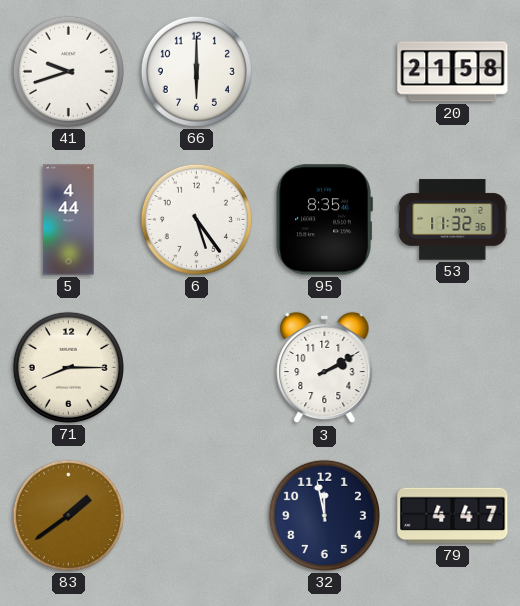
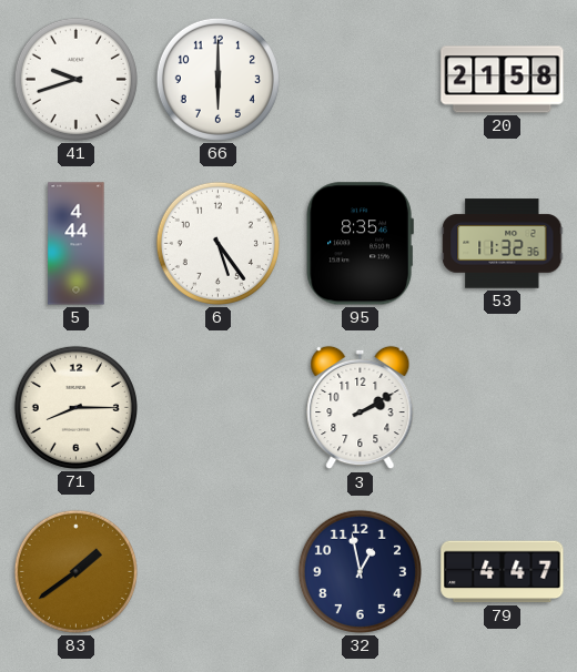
32: 11:58 -> 12:58
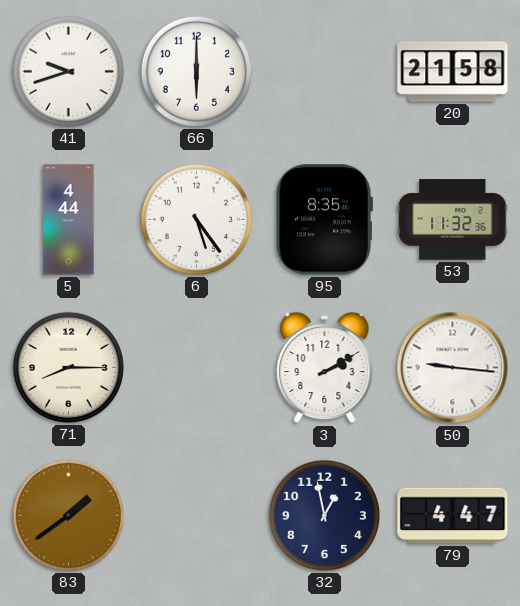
50: none -> 9:16
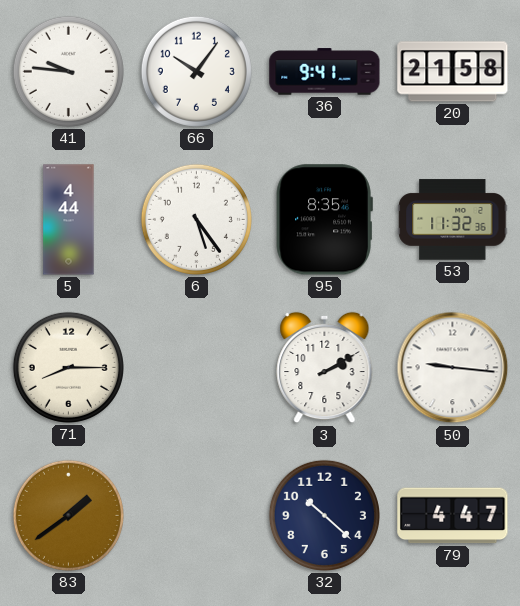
41: 9:42 -> 9:46
66: 6:00 -> 10:06
36: none -> 9:41
32: 12:58 -> 10:22
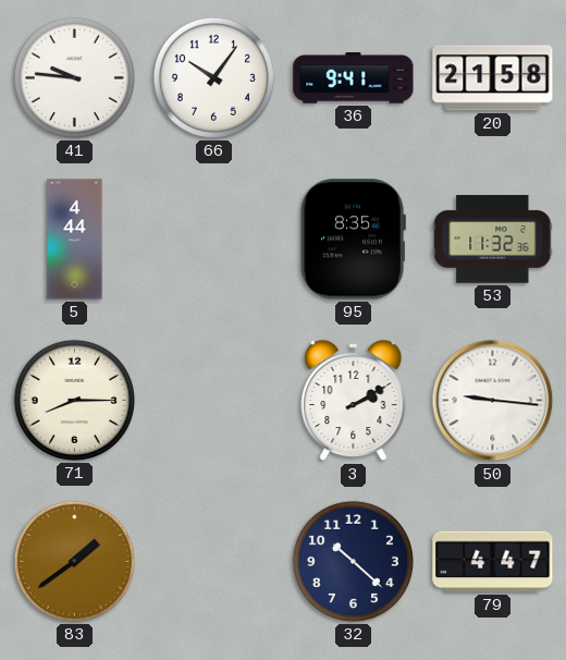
6: 5:24 -> none
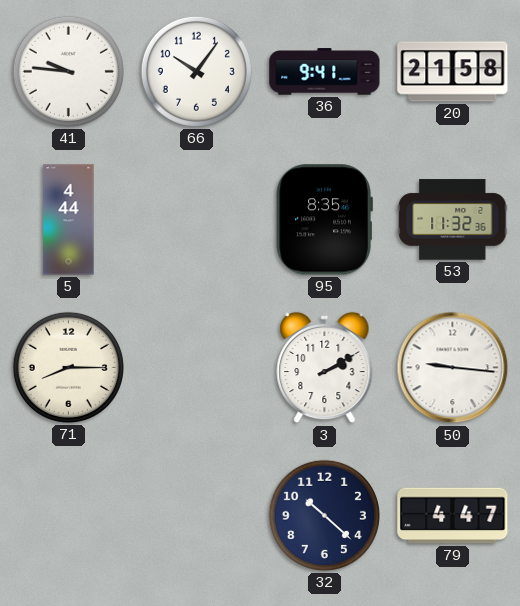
83: 1:39 -> none
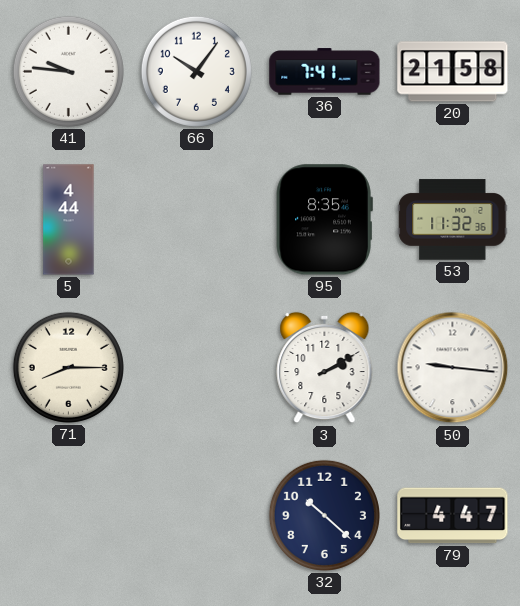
36: 9:41 -> 7:41
